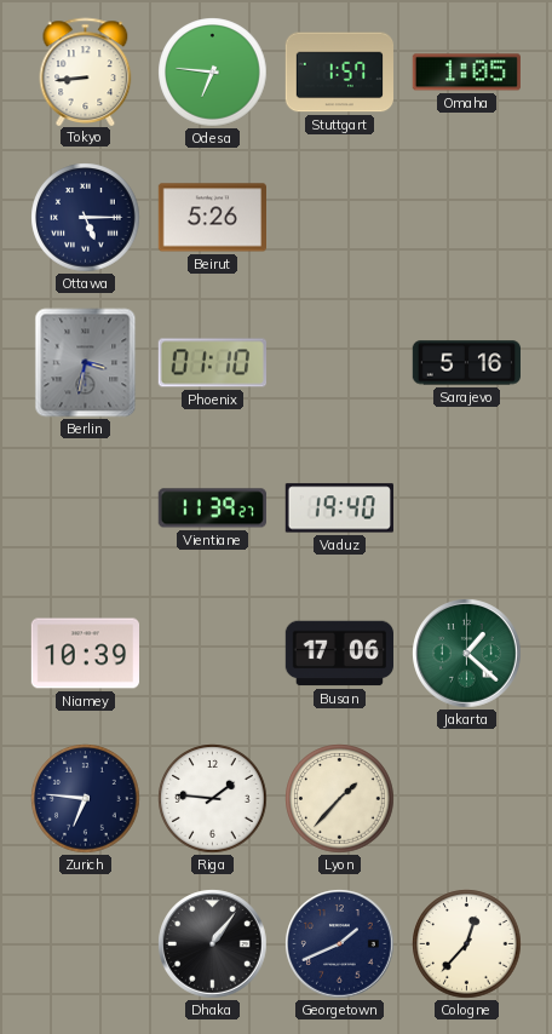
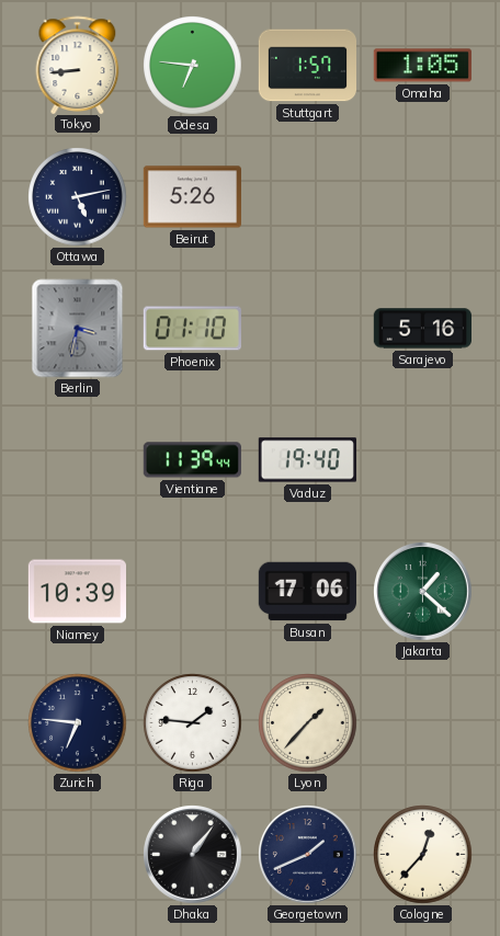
Ottawa: 5:15 -> 5:13
Vientiane: 11:39:27 -> 11:39:44
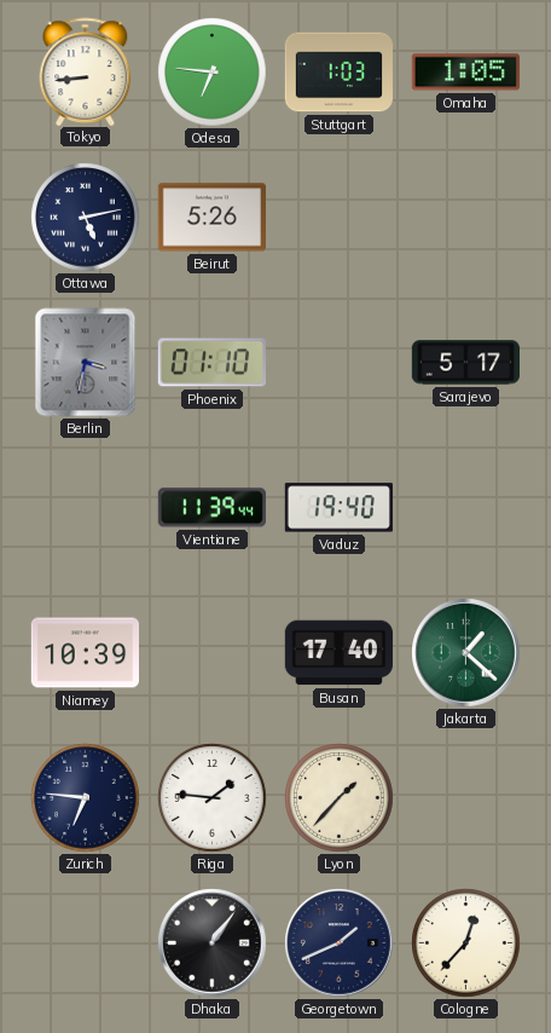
Stuttgart: 1:57 -> 1:03
Sarajevo: 5:16 -> 5:17
Busan: 17:06 -> 17:40
